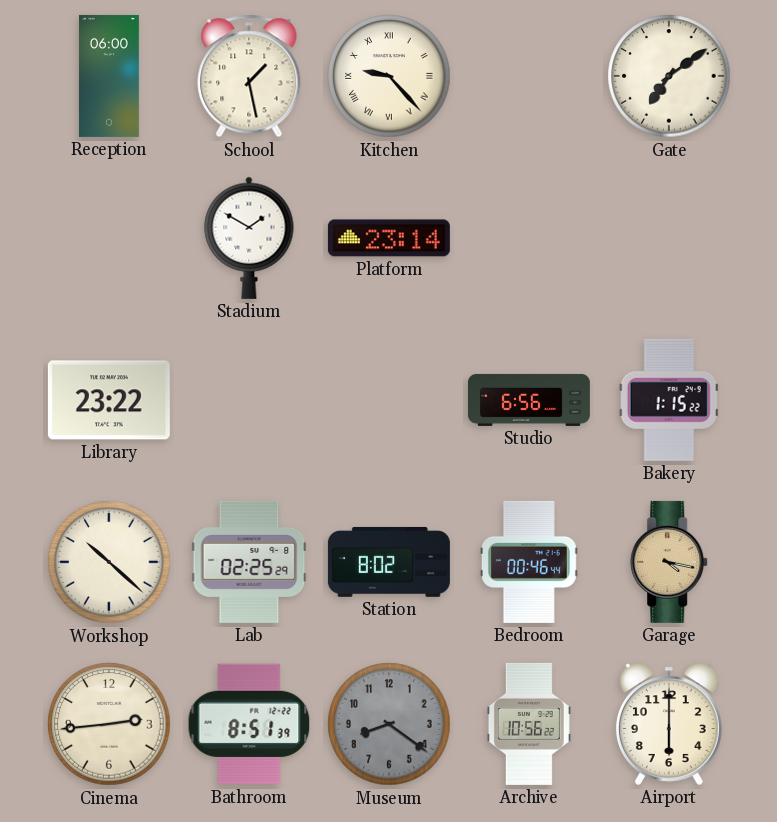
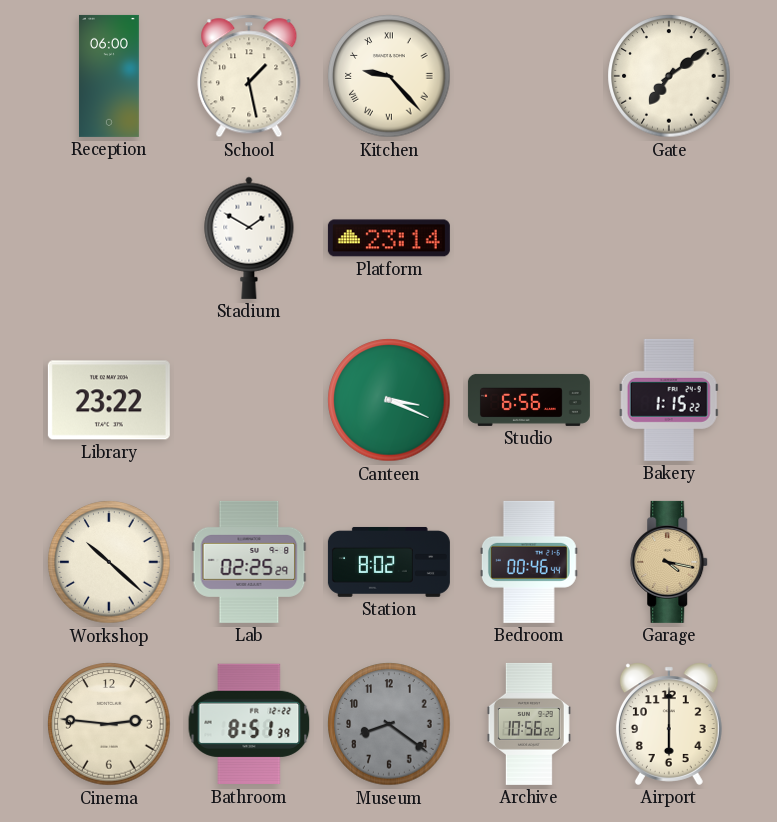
Canteen: none -> 3:19
Cinema: 2:44 -> 2:46
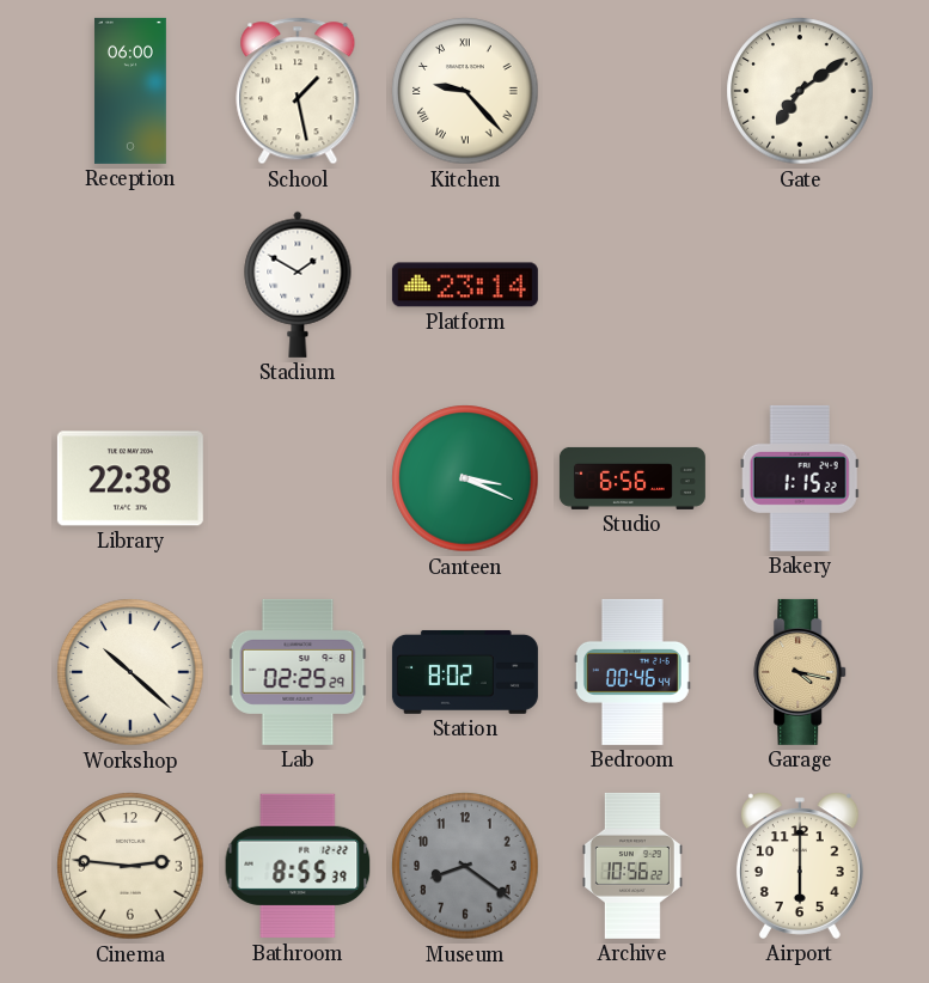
Library: 23:22 -> 22:38
Bathroom: 8:51 -> 8:55
